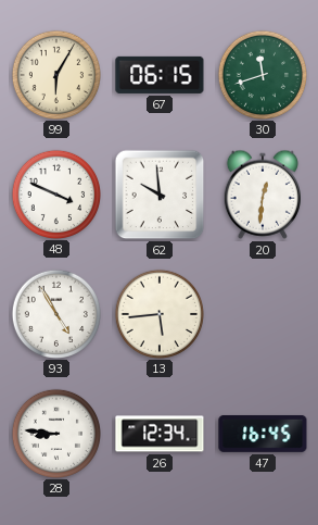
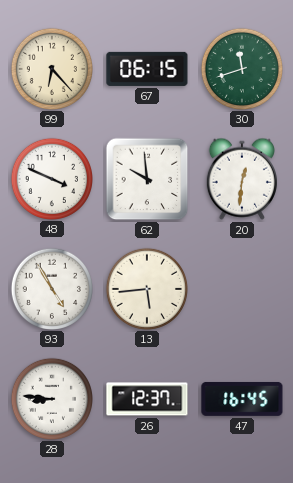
99: 6:05 -> 6:23
26: 12:34 -> 12:37
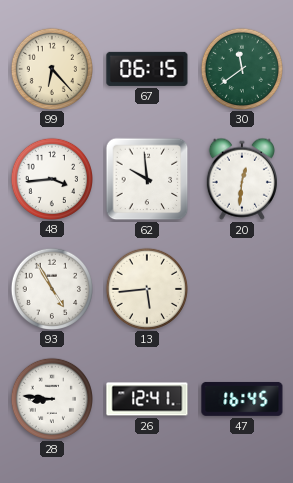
30: 11:42 -> 11:39
48: 3:49 -> 3:44
26: 12:37 -> 12:41
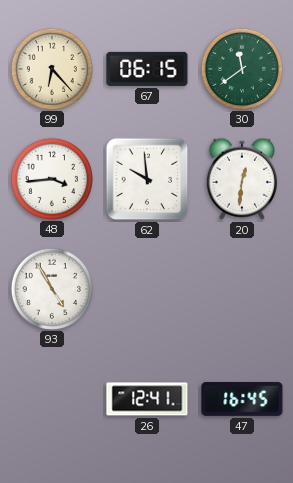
13: 5:44 -> none
28: 8:46 -> none
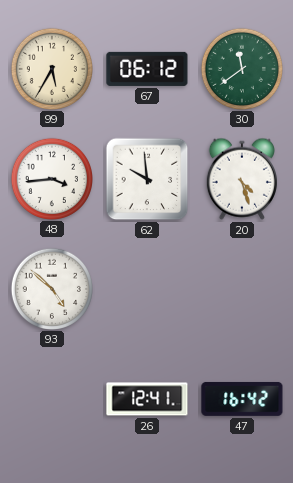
99: 6:23 -> 5:35
67: 06:15 -> 06:12
20: 12:31 -> 4:27
93: 4:55 -> 4:52
47: 16:45 -> 16:42
